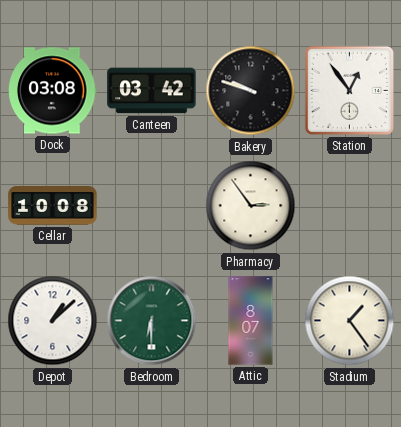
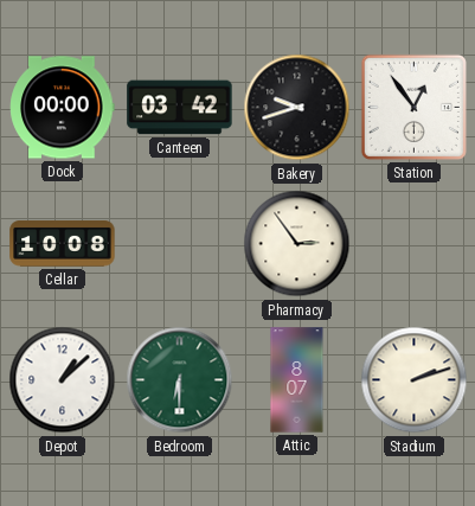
Dock: 03:08 -> 00:00
Bakery: 9:48 -> 9:42
Stadium: 1:24 -> 2:12
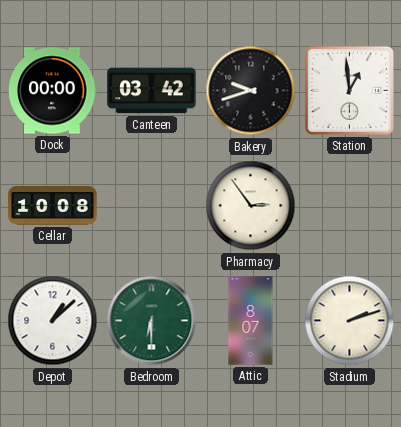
Station: 12:54 -> 12:59
